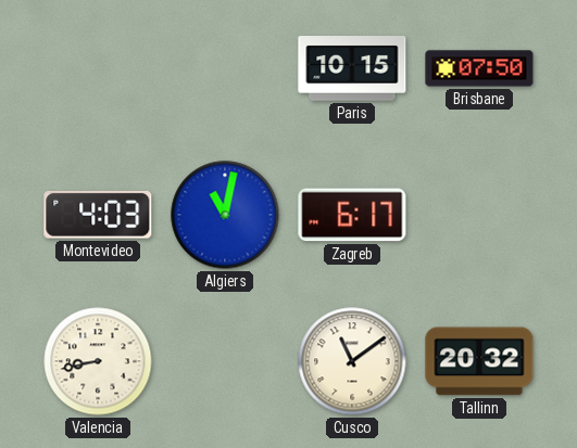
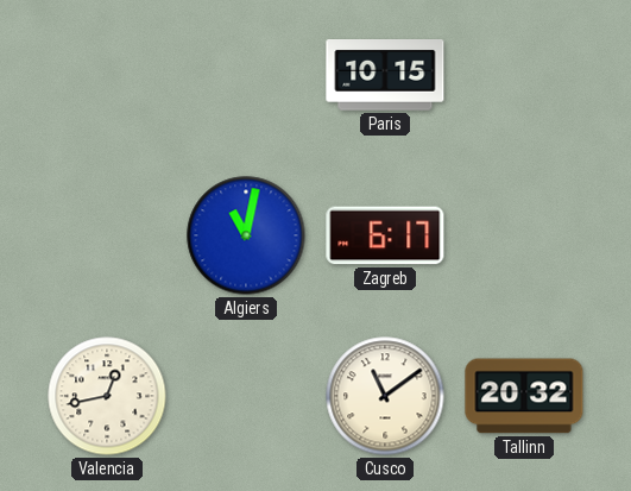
Brisbane: 07:50 -> none
Montevideo: 4:03 -> none
Valencia: 8:43 -> 12:43
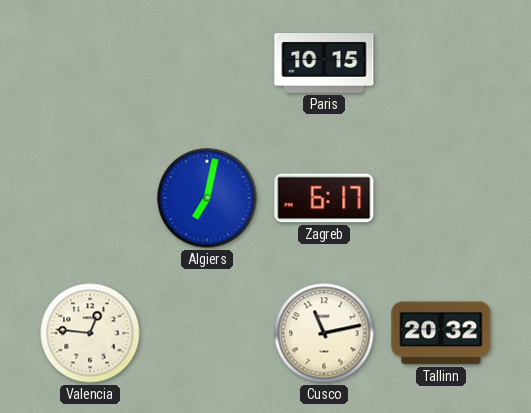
Algiers: 11:02 -> 7:02
Valencia: 12:43 -> 12:46
Cusco: 11:09 -> 11:13
